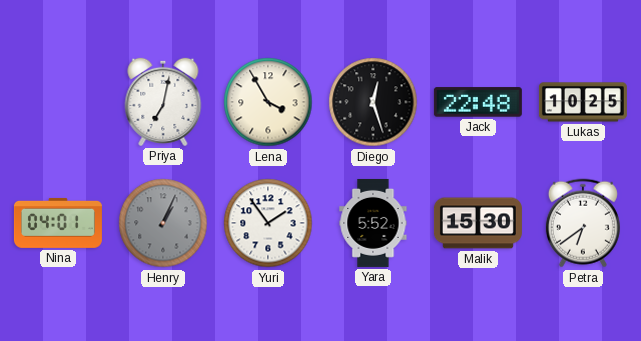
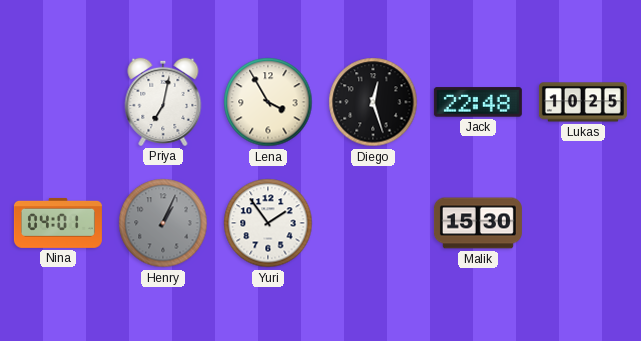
Yara: 5:52 -> none
Petra: 6:39 -> none
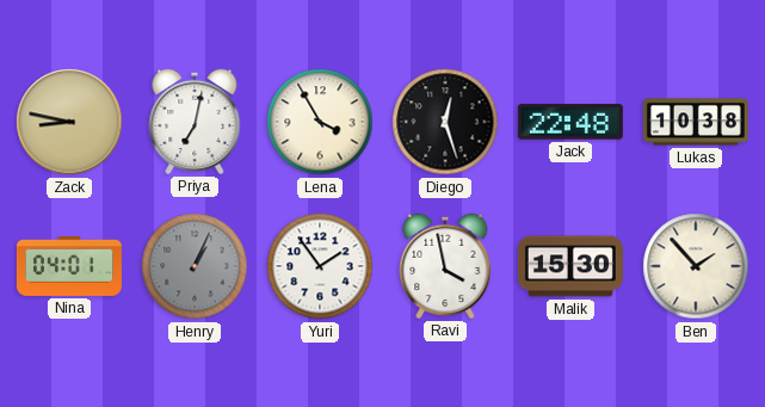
Zack: none -> 8:47
Lukas: 10:25 -> 10:38
Ravi: none -> 3:58
Ben: none -> 1:53
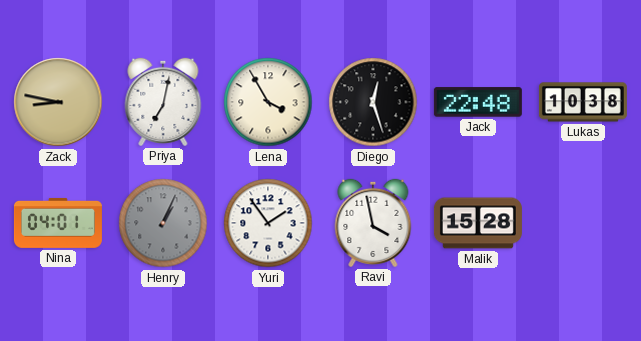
Malik: 15:30 -> 15:28
Ben: 1:53 -> none
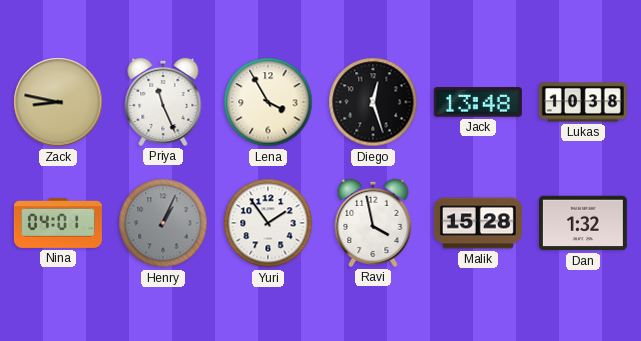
Priya: 7:02 -> 11:26
Jack: 22:48 -> 13:48
Dan: none -> 1:32
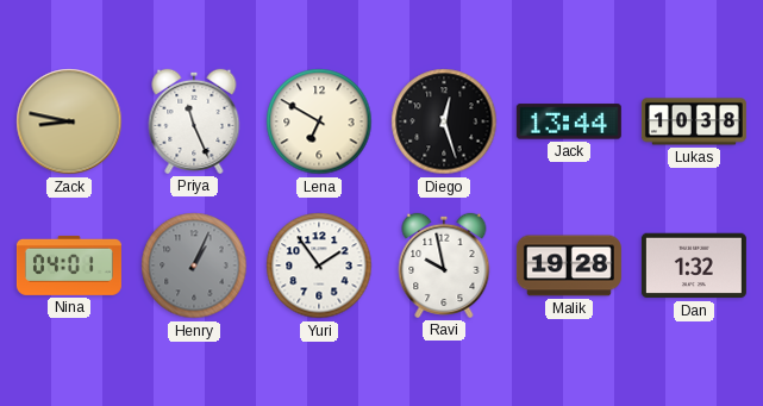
Lena: 3:55 -> 6:50
Jack: 13:48 -> 13:44
Ravi: 3:58 -> 9:58
Malik: 15:28 -> 19:28
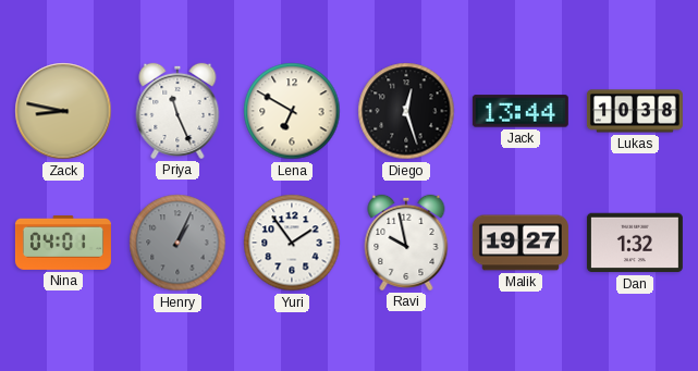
Malik: 19:28 -> 19:27
